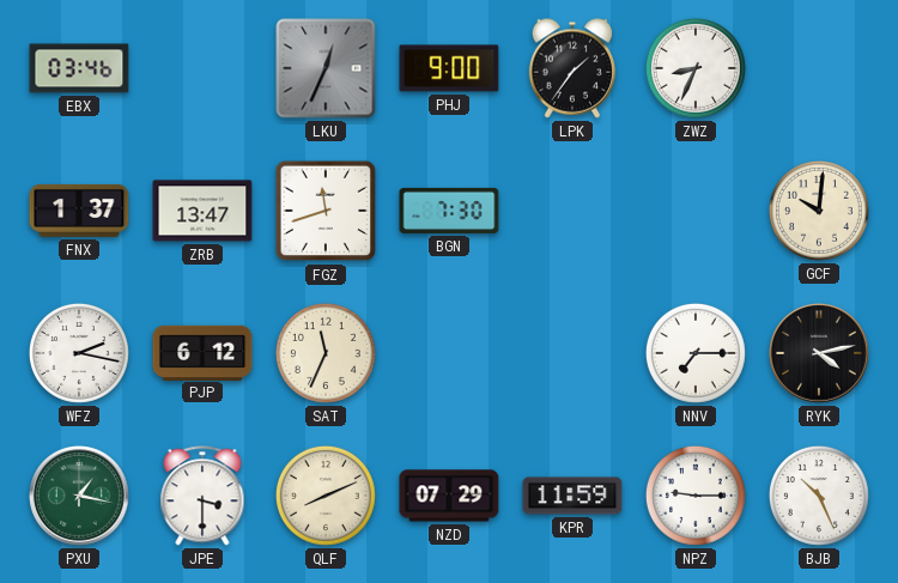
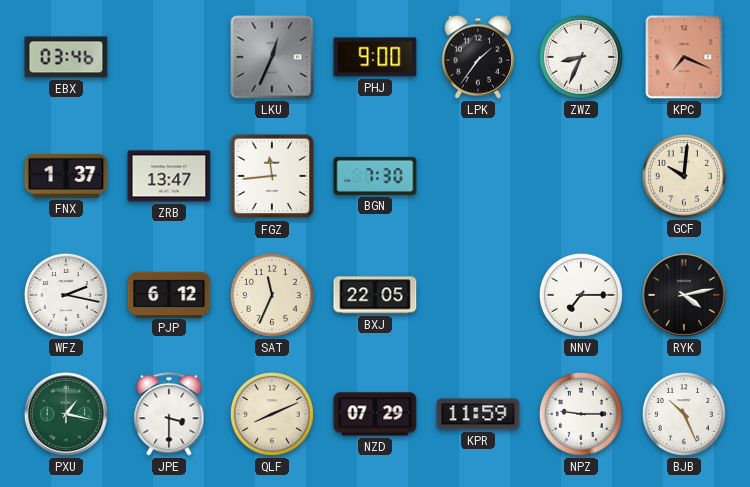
KPC: none -> 7:19
FGZ: 11:42 -> 11:44
BXJ: none -> 22:05
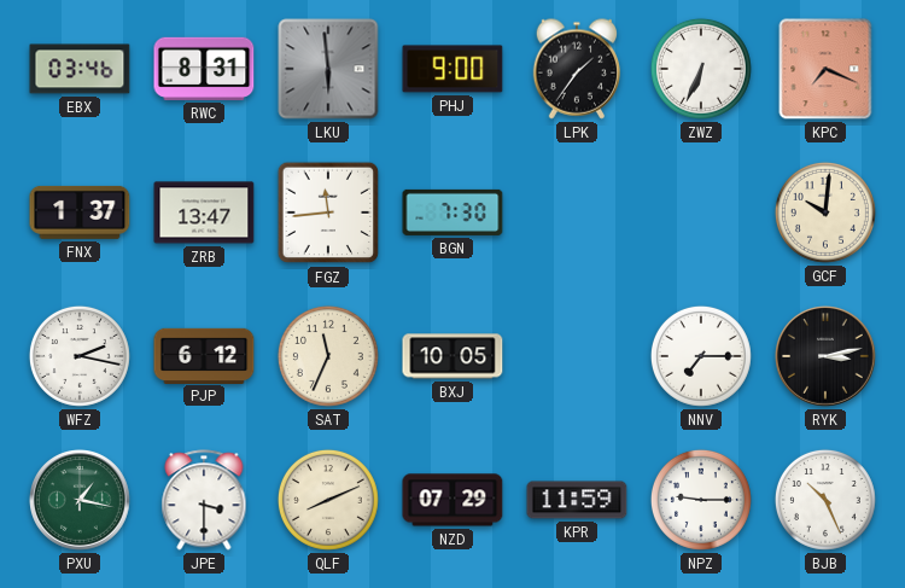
RWC: none -> 8:31
LKU: 12:34 -> 5:59
ZWZ: 8:34 -> 6:34
BXJ: 22:05 -> 10:05
RYK: 4:13 -> 3:13
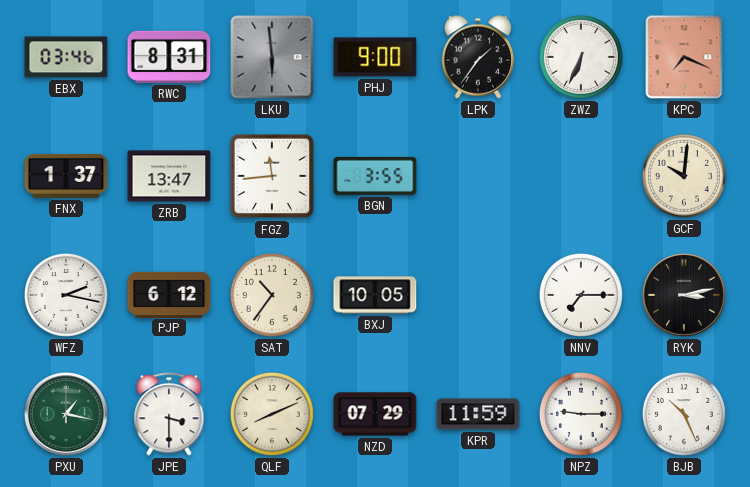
BGN: 7:30 -> 3:55
SAT: 11:34 -> 10:36
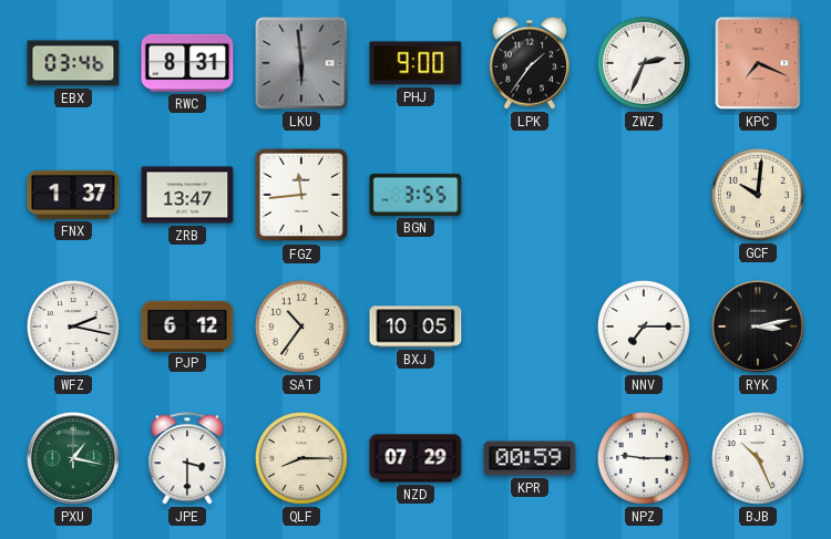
ZWZ: 6:34 -> 2:34
QLF: 8:11 -> 8:15
KPR: 11:59 -> 00:59
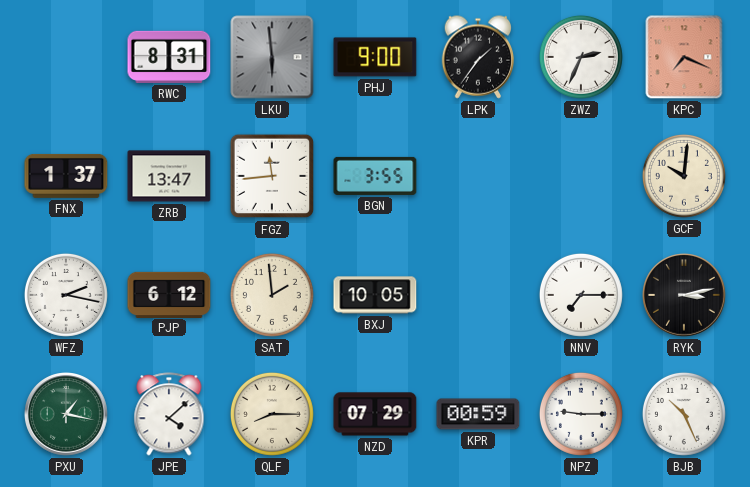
EBX: 03:46 -> none
SAT: 10:36 -> 1:59
JPE: 3:30 -> 4:08
